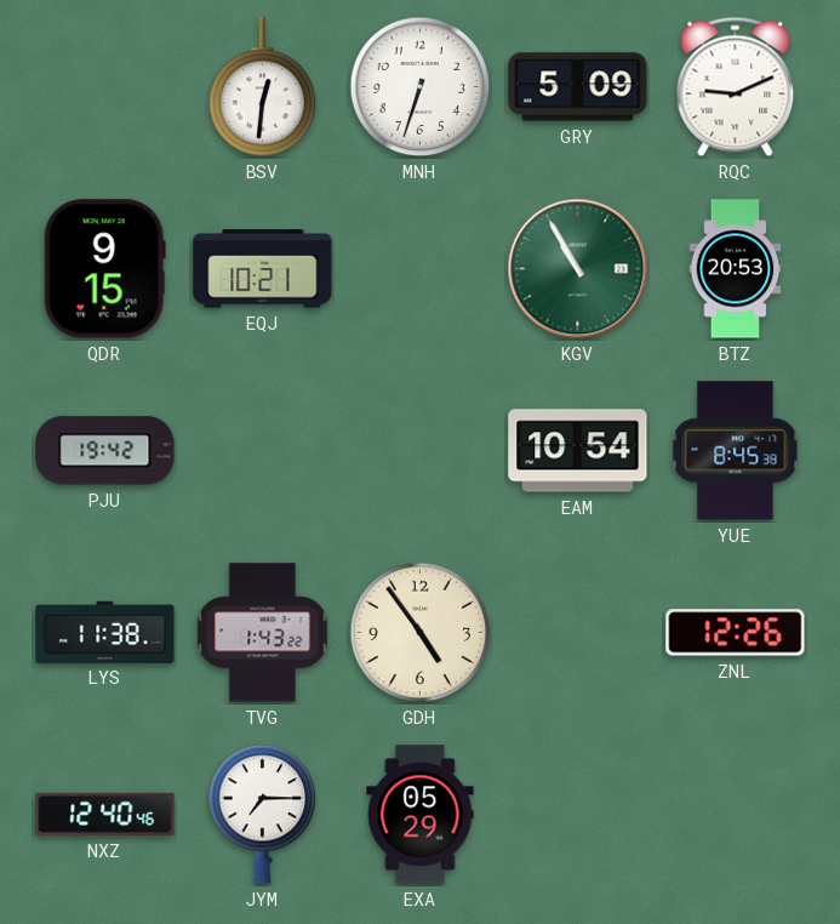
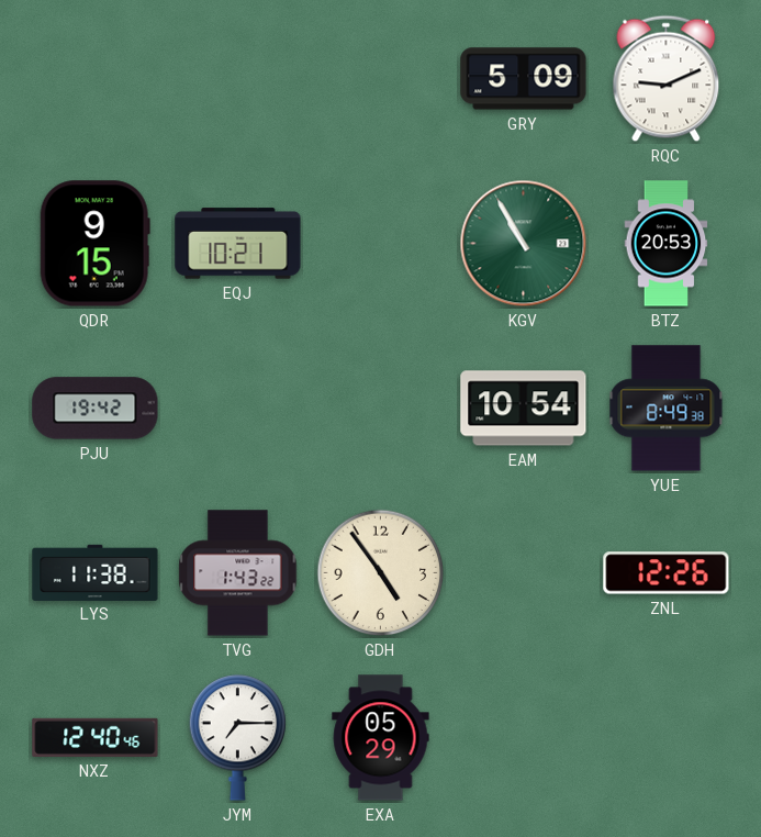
BSV: 12:31 -> none
MNH: 6:33 -> none
YUE: 8:45 -> 8:49
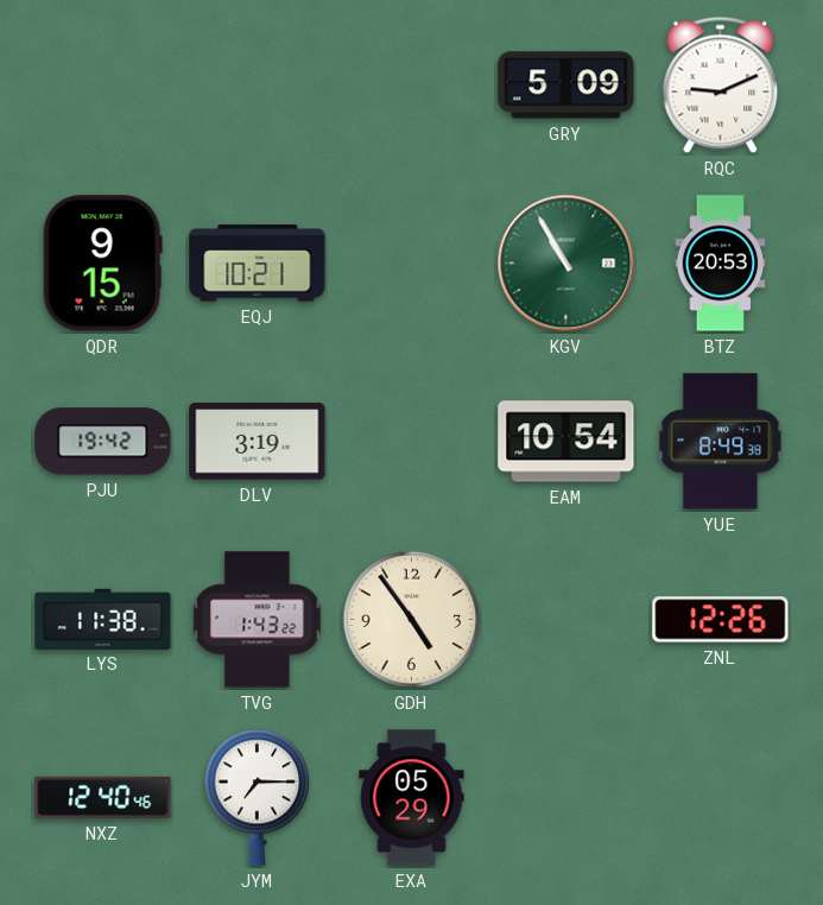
DLV: none -> 3:19
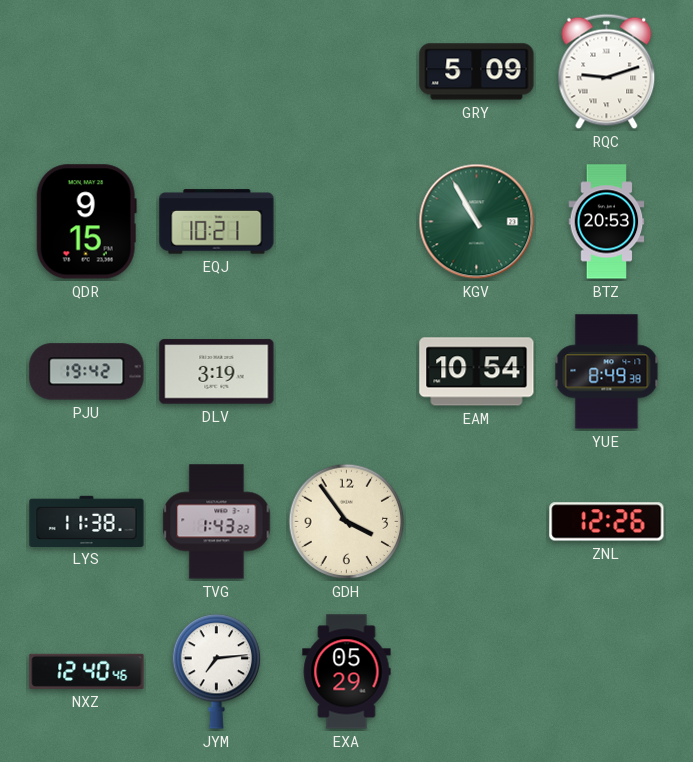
RQC: 9:11 -> 9:12
GDH: 4:54 -> 3:54
JYM: 7:15 -> 7:14
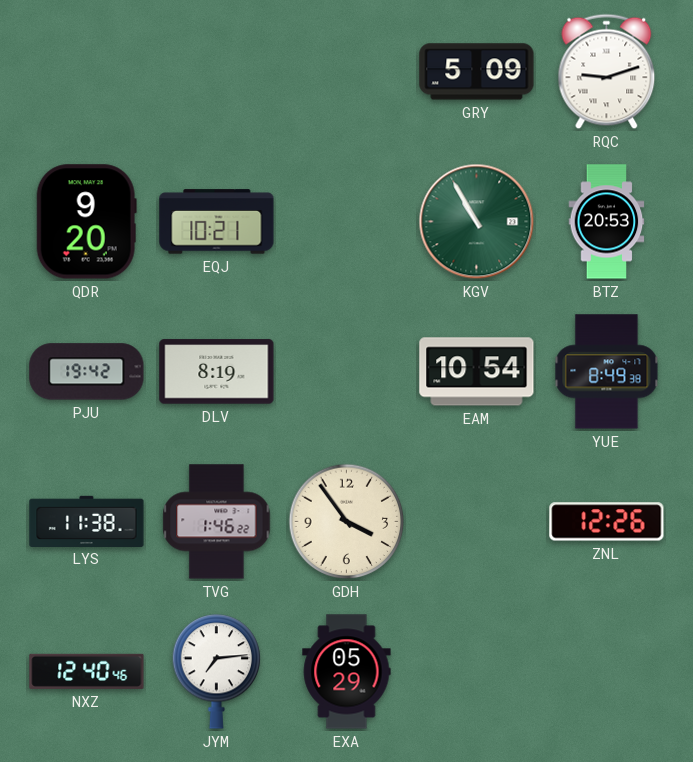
QDR: 9:15 -> 9:20
DLV: 3:19 -> 8:19
TVG: 1:43 -> 1:46
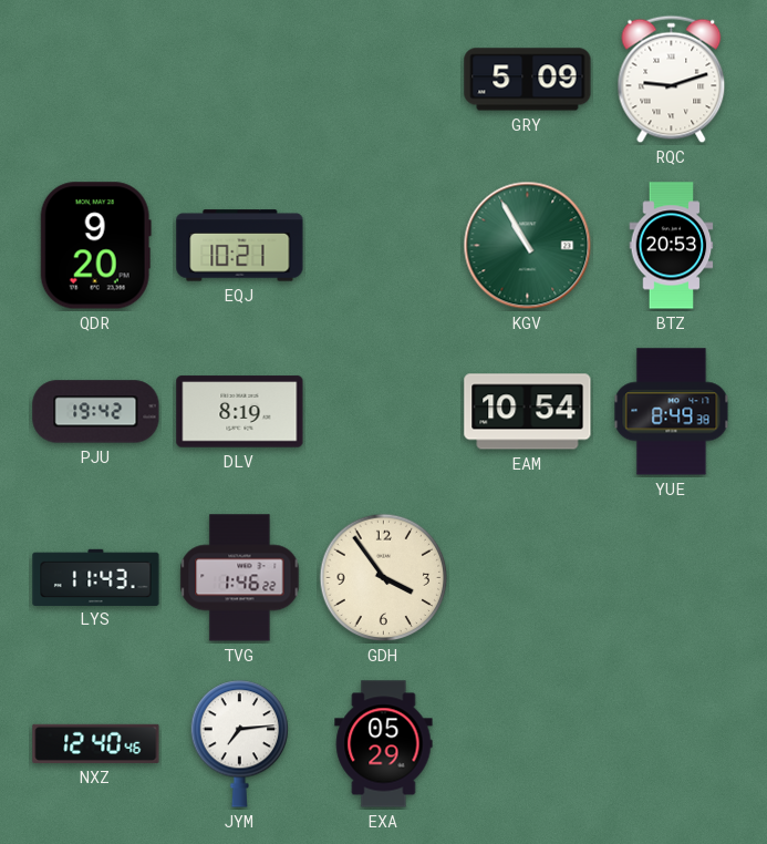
LYS: 11:38 -> 11:43
ZNL: 12:26 -> none
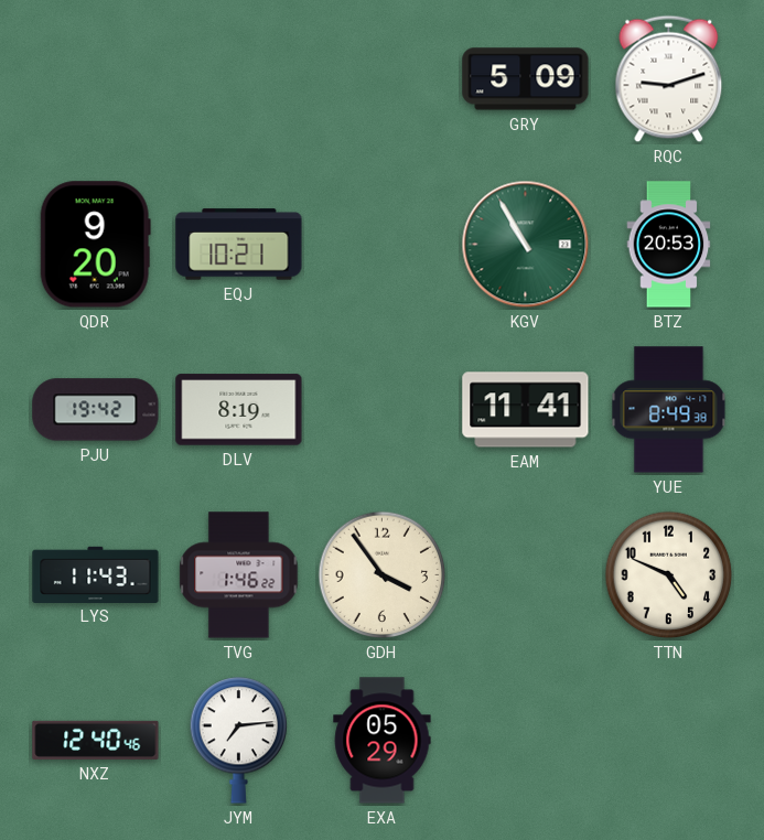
EAM: 10:54 -> 11:41
TTN: none -> 4:49
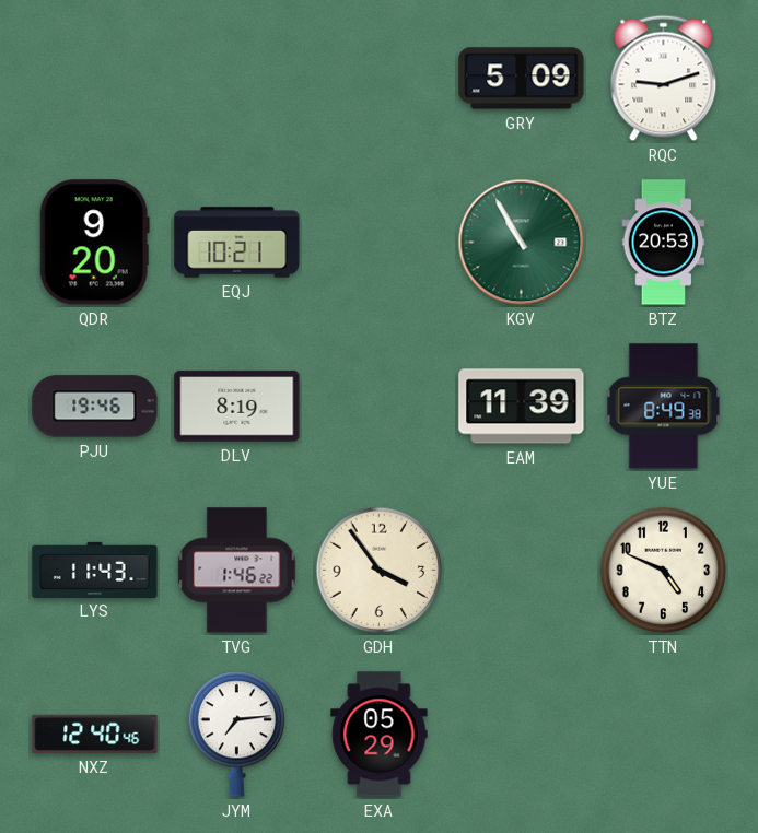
PJU: 19:42 -> 19:46
EAM: 11:41 -> 11:39
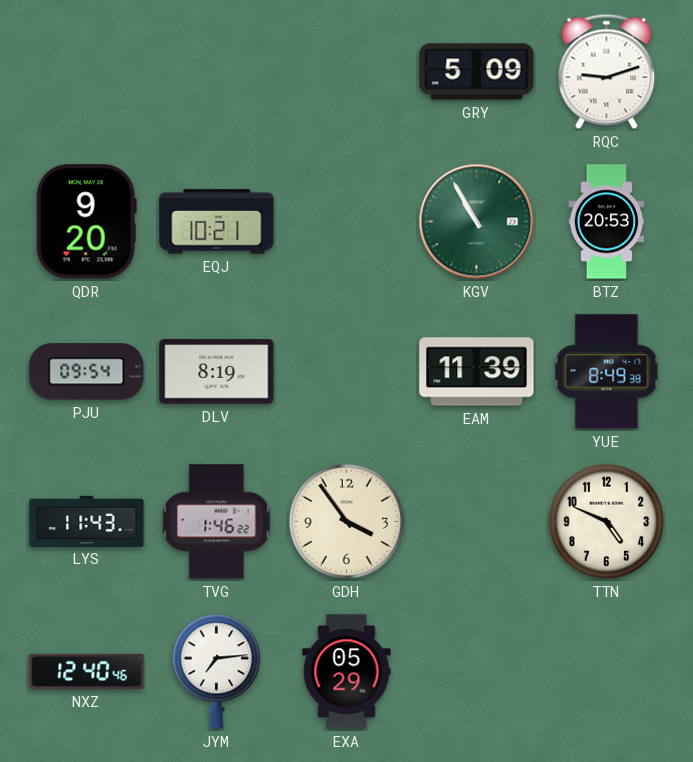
PJU: 19:46 -> 09:54
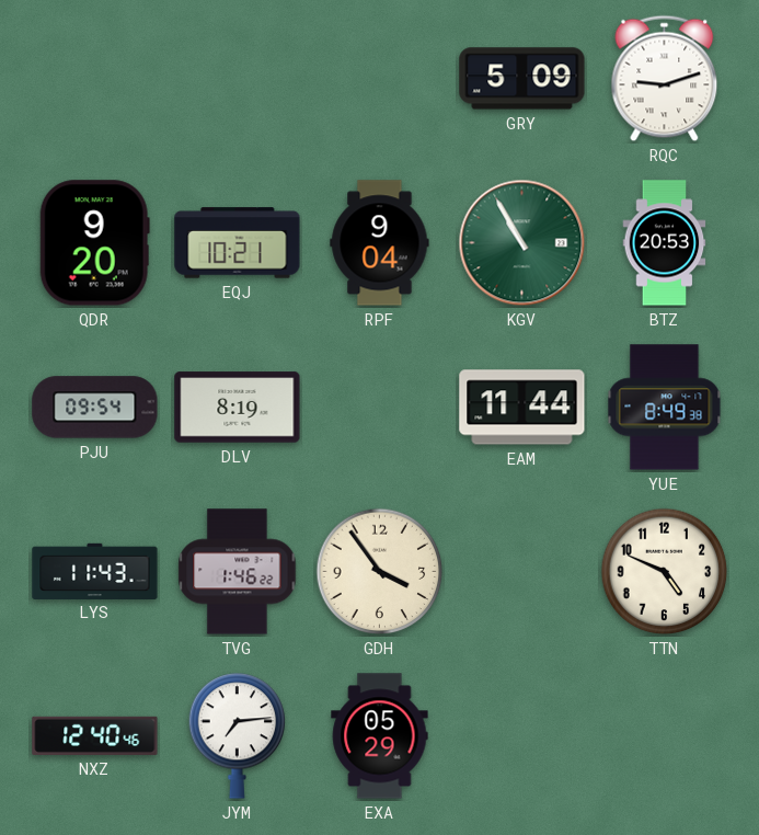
RPF: none -> 9:04
EAM: 11:39 -> 11:44
